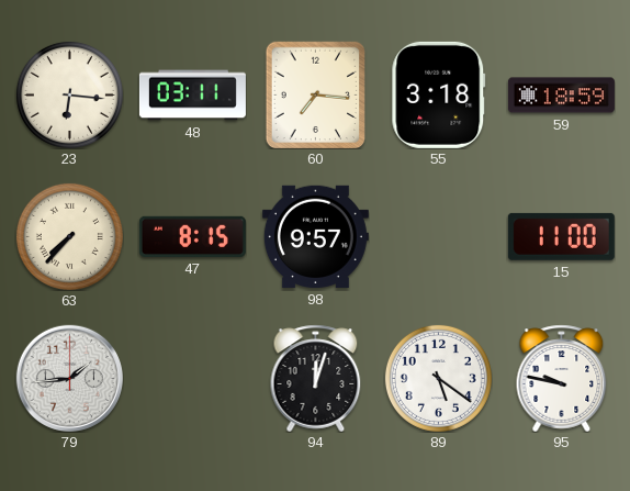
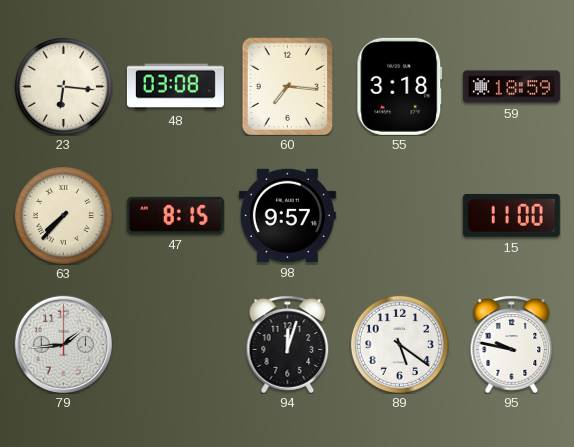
48: 03:11 -> 03:08
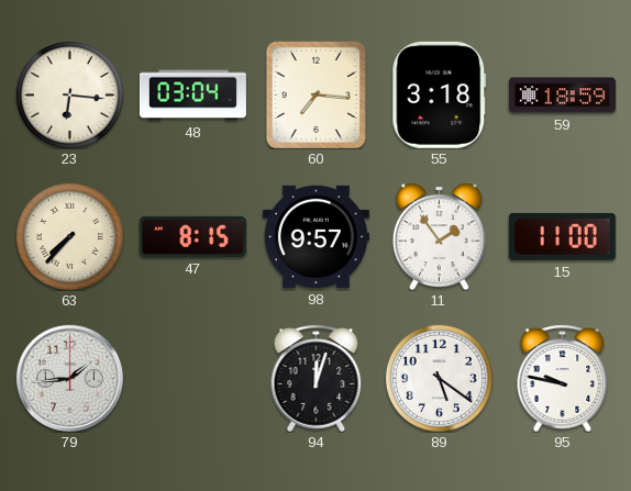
48: 03:08 -> 03:04
11: none -> 1:54
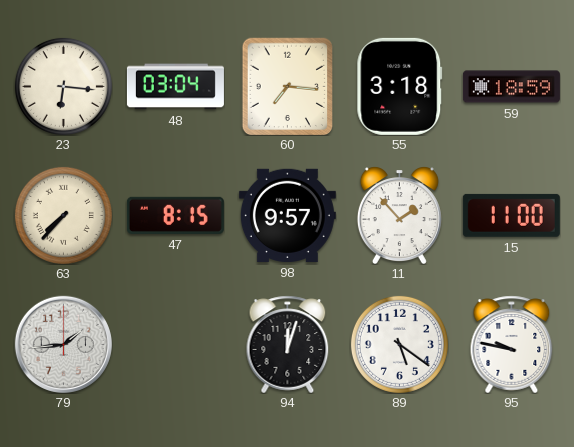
11: 1:54 -> 1:53
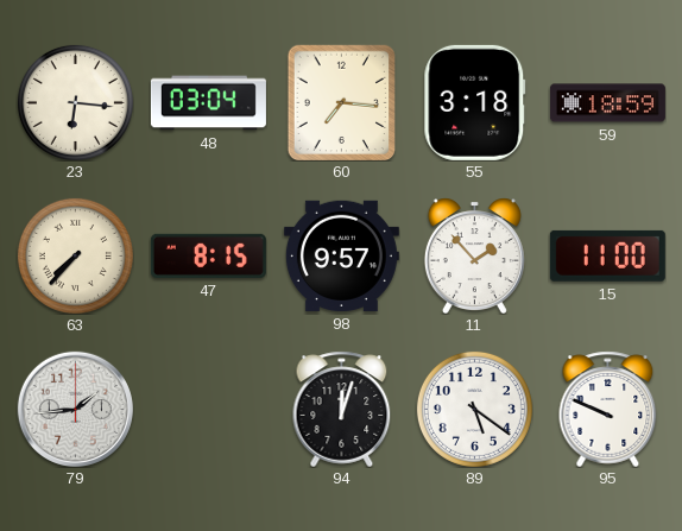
95: 9:47 -> 9:49
